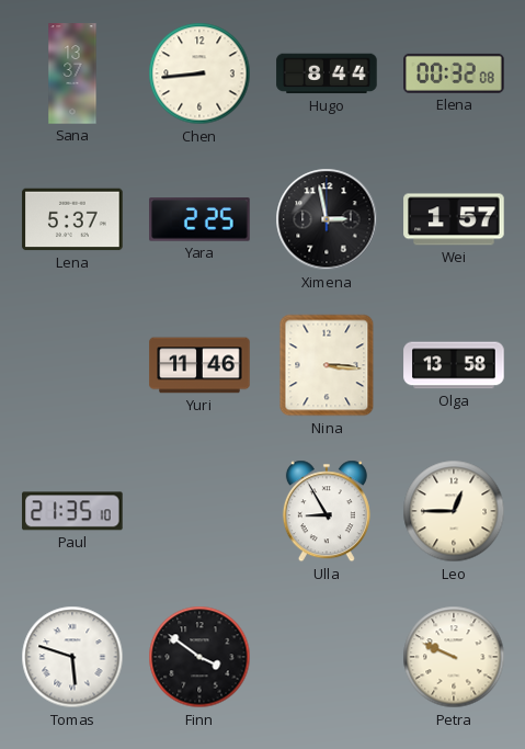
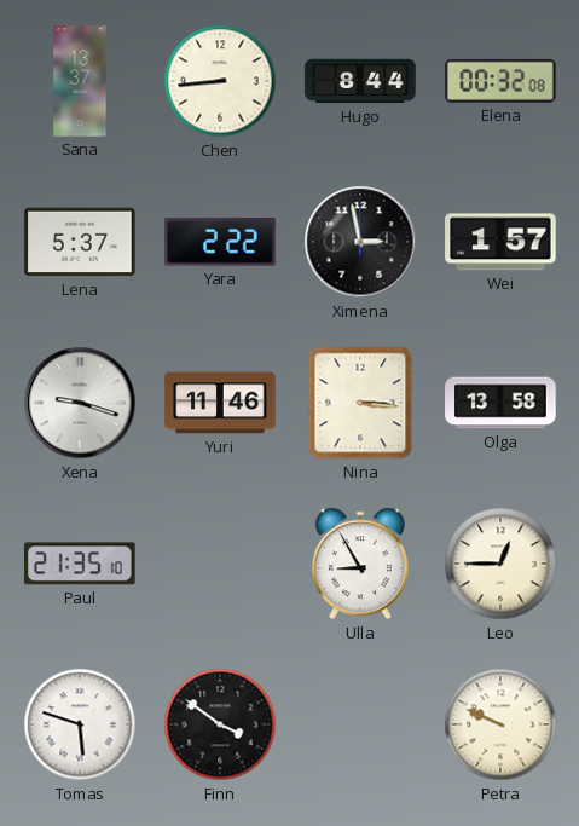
Yara: 2:25 -> 2:22
Xena: none -> 9:18
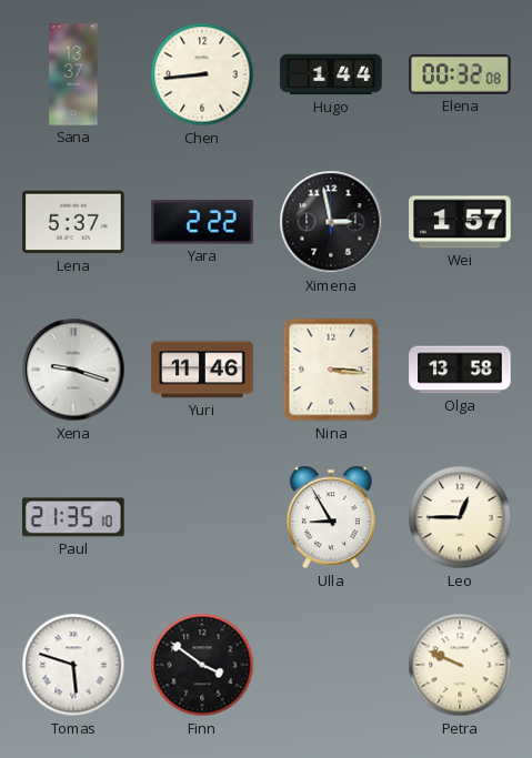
Hugo: 8:44 -> 1:44
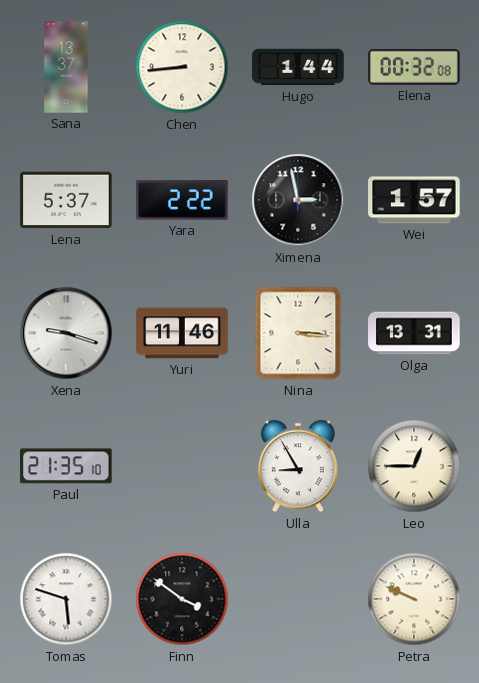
Olga: 13:58 -> 13:31
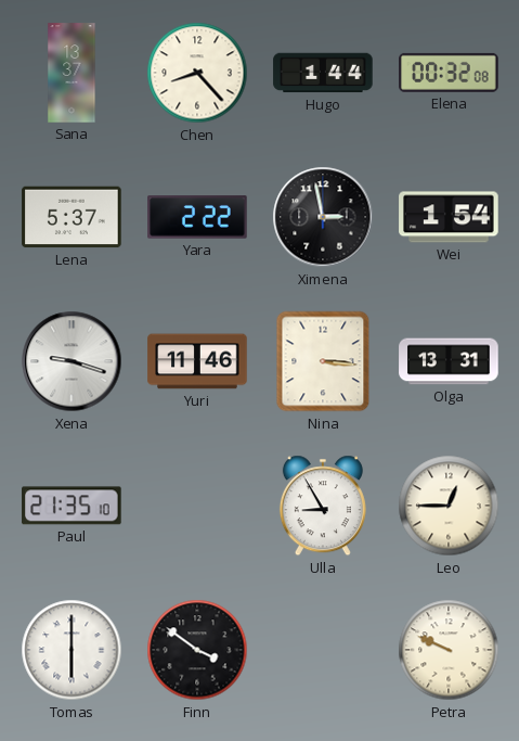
Chen: 8:44 -> 8:23
Wei: 1:57 -> 1:54
Tomas: 5:48 -> 6:00
